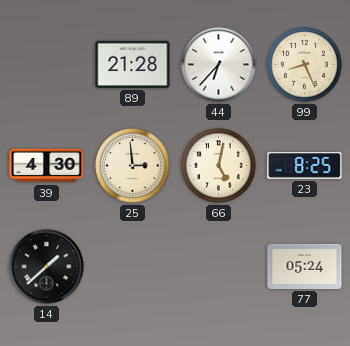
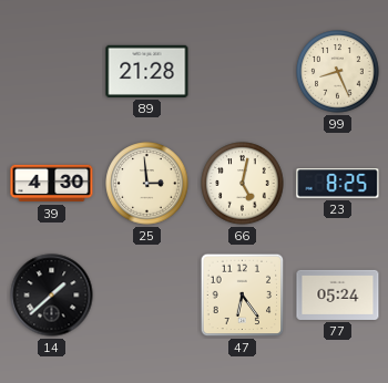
44: 6:37 -> none
47: none -> 6:24
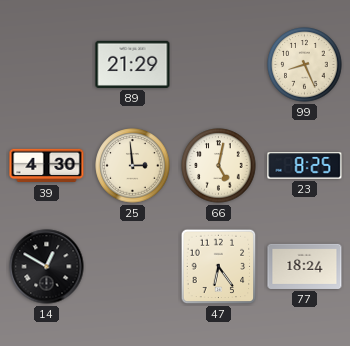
89: 21:28 -> 21:29
14: 1:38 -> 12:50
77: 05:24 -> 18:24
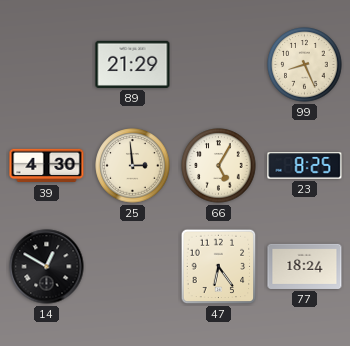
66: 5:02 -> 5:05
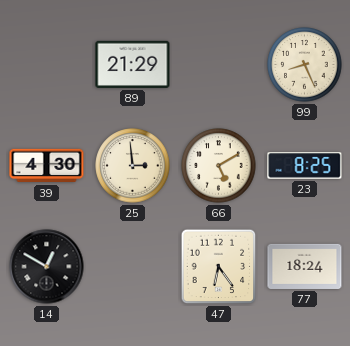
66: 5:05 -> 5:10
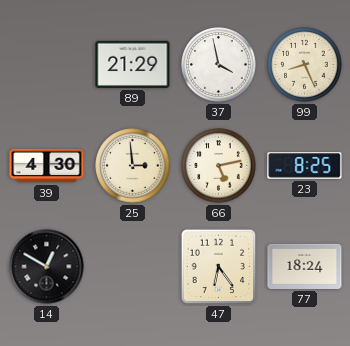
37: none -> 3:58
66: 5:10 -> 5:13
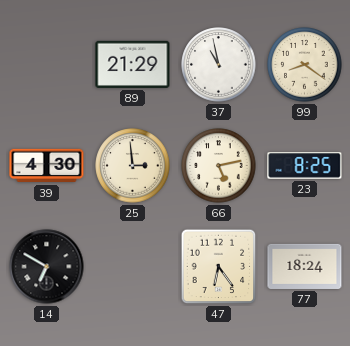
37: 3:58 -> 10:58
99: 8:26 -> 8:21
14: 12:50 -> 6:50
